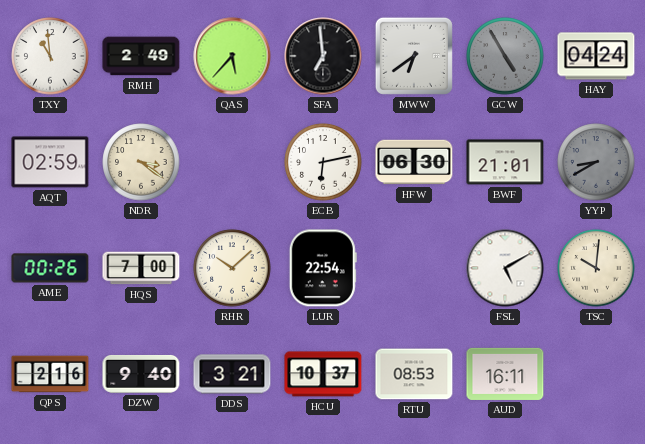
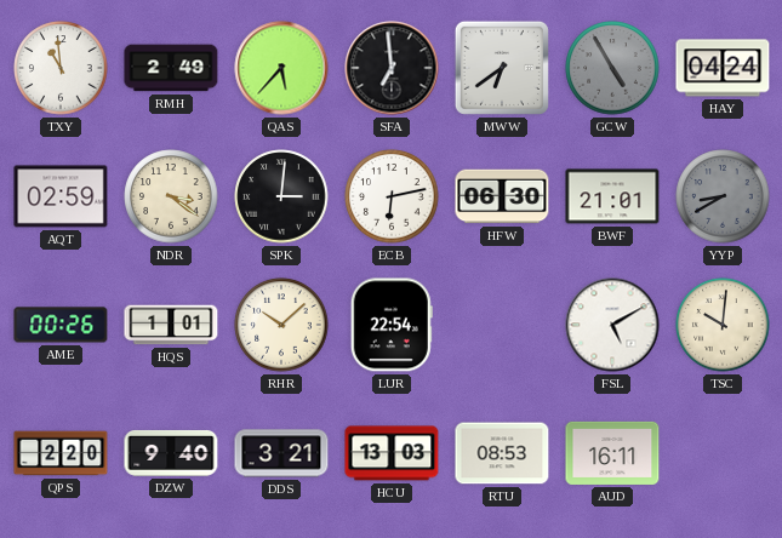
SPK: none -> 3:01
HQS: 7:00 -> 1:01
QPS: 2:16 -> 2:20
HCU: 10:37 -> 13:03
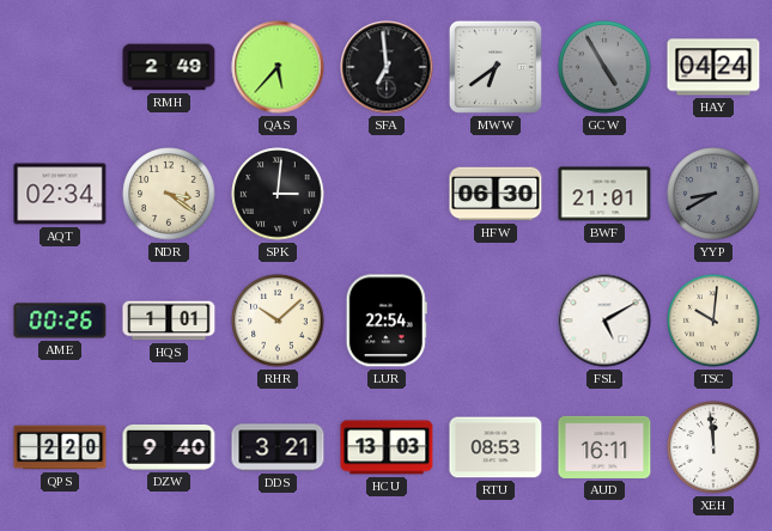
TXY: 10:59 -> none
AQT: 02:59 -> 02:34
ECB: 6:13 -> none
XEH: none -> 11:59
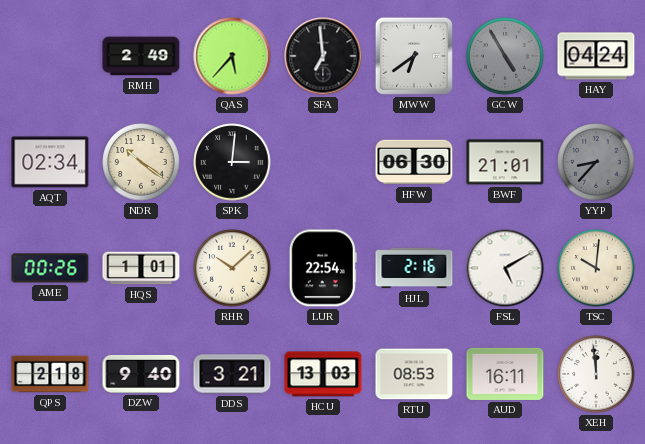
NDR: 3:21 -> 10:21
YYP: 8:40 -> 8:37
HJL: none -> 2:16
QPS: 2:20 -> 2:18
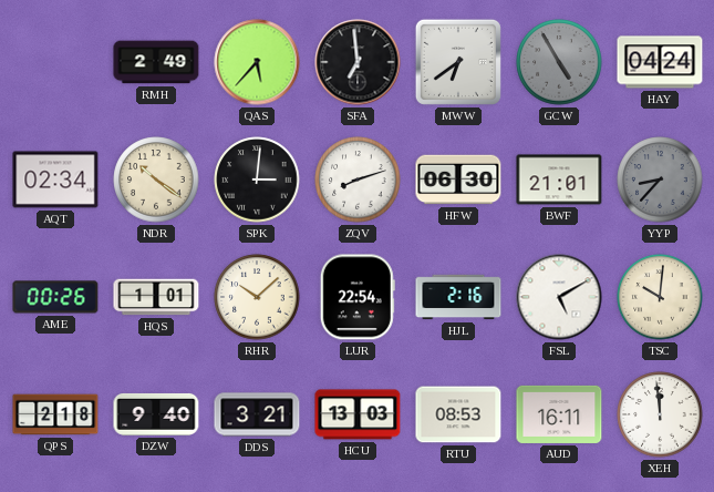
ZQV: none -> 8:12
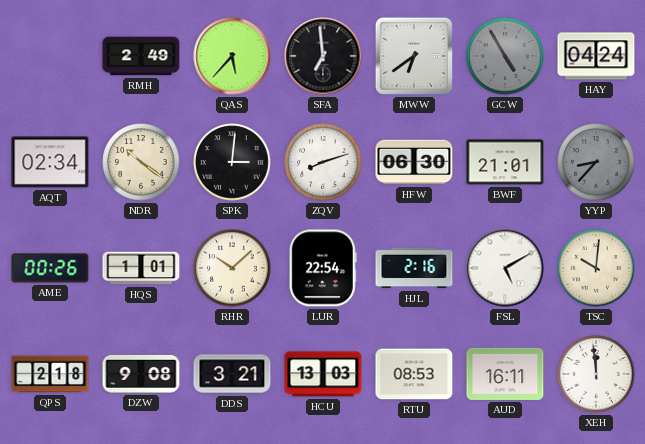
DZW: 9:40 -> 9:08
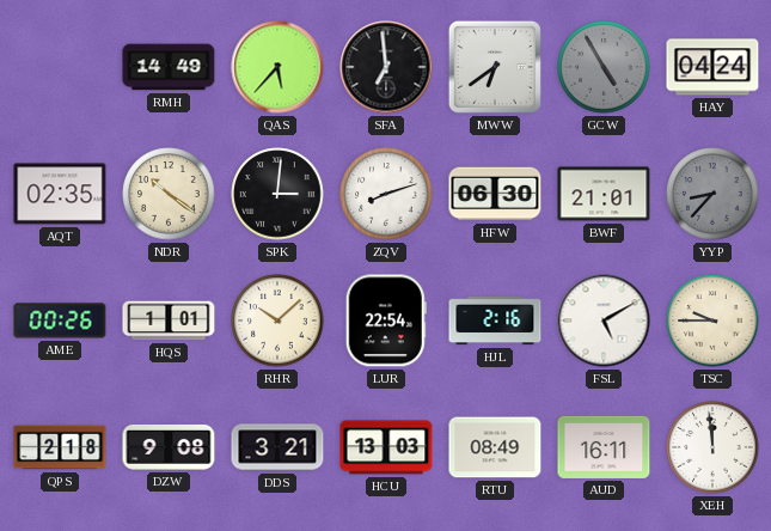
RMH: 2:49 -> 14:49
AQT: 02:34 -> 02:35
TSC: 10:01 -> 9:45
RTU: 08:53 -> 08:49
